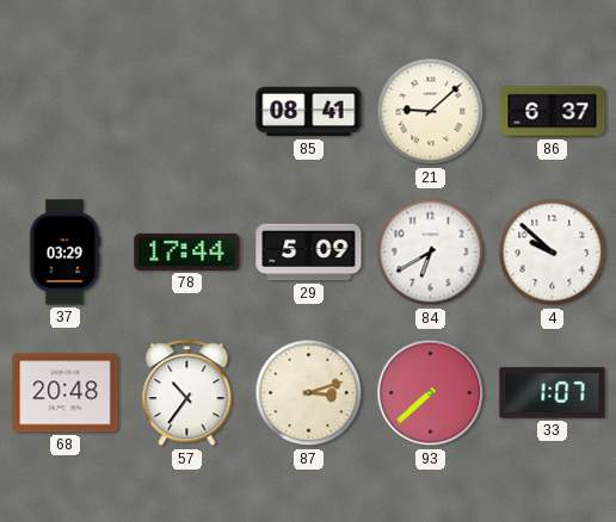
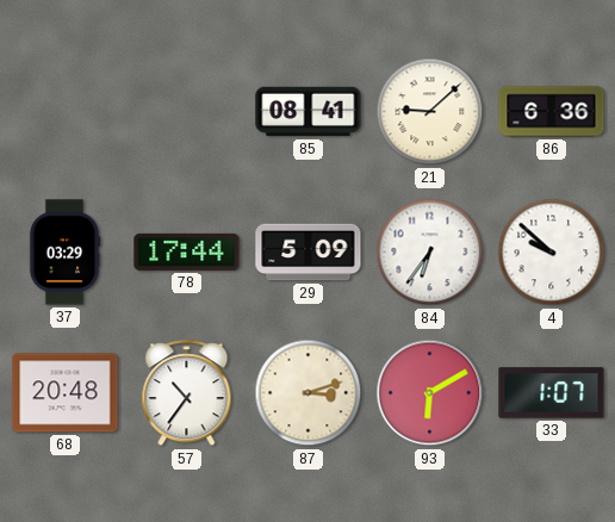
86: 6:37 -> 6:36
84: 6:40 -> 6:36
93: 7:38 -> 6:10
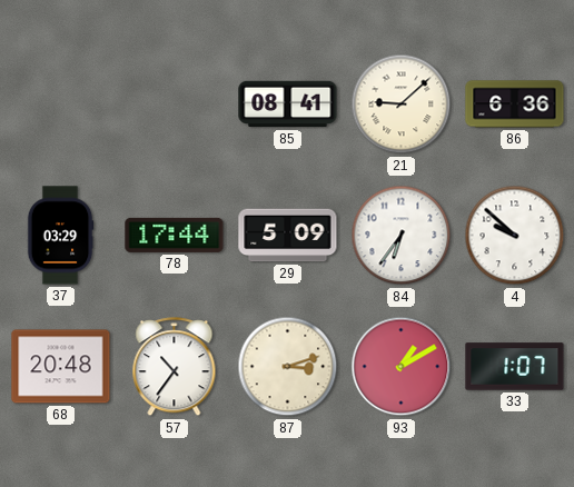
93: 6:10 -> 1:10
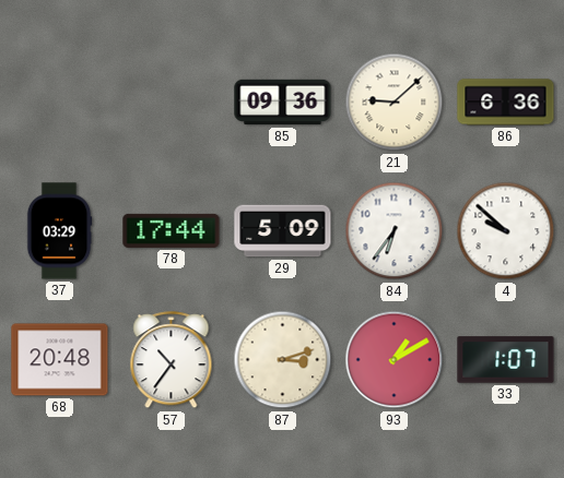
85: 08:41 -> 09:36
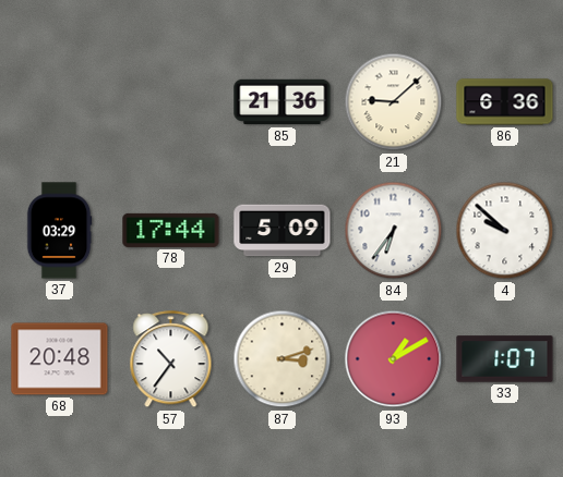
85: 09:36 -> 21:36
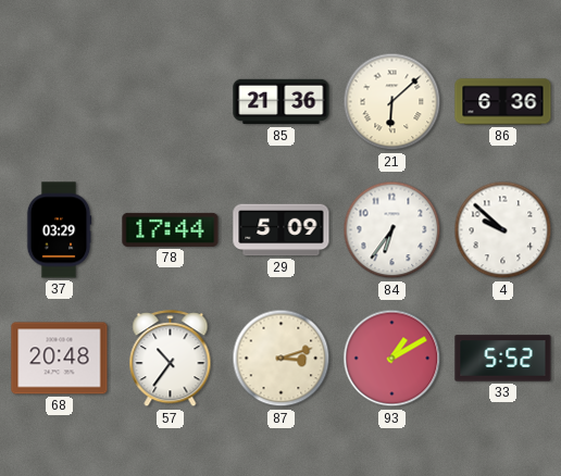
21: 9:08 -> 6:08
33: 1:07 -> 5:52
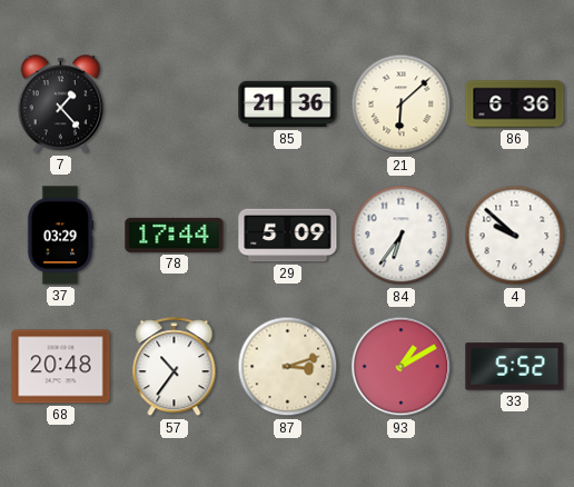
7: none -> 1:23
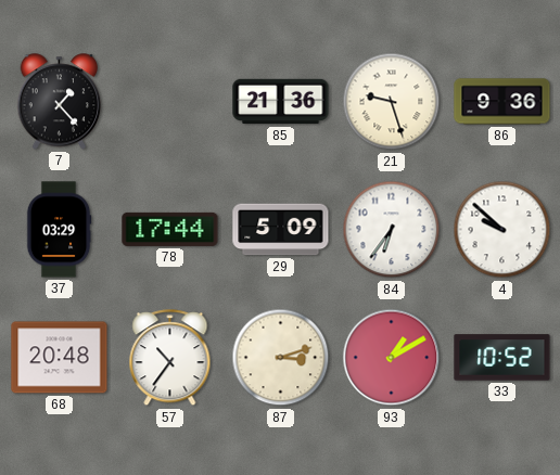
21: 6:08 -> 9:27
86: 6:36 -> 9:36
33: 5:52 -> 10:52
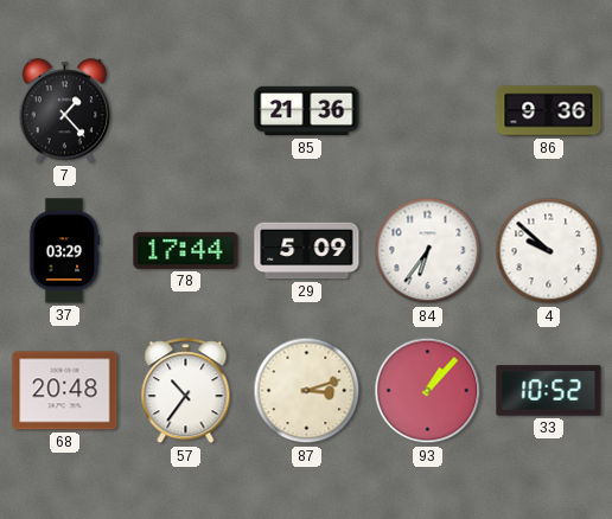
21: 9:27 -> none
93: 1:10 -> 1:07
